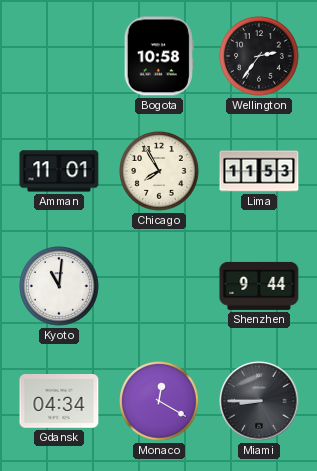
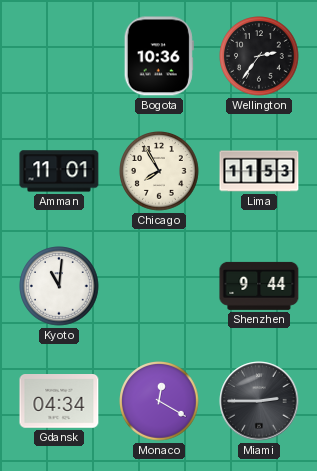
Bogota: 10:58 -> 10:36
Miami: 8:45 -> 2:45
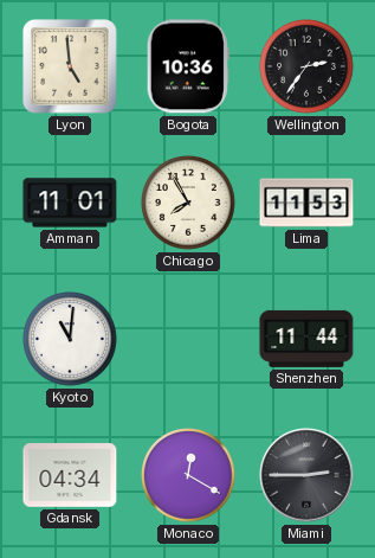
Lyon: none -> 4:59
Shenzhen: 9:44 -> 11:44
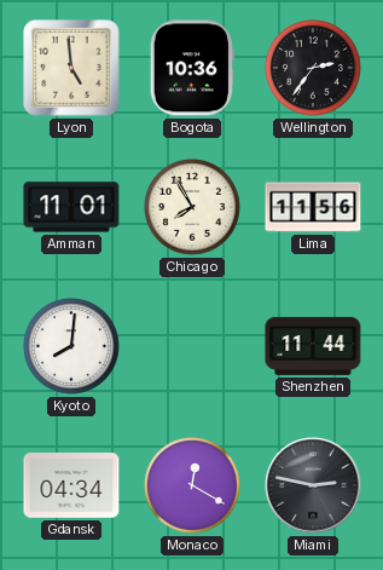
Lima: 11:53 -> 11:56
Kyoto: 11:01 -> 8:01
Miami: 2:45 -> 2:47
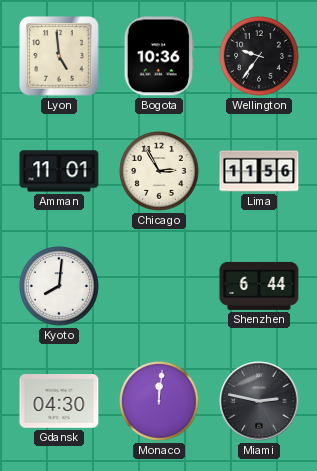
Wellington: 2:36 -> 9:36
Chicago: 7:55 -> 2:55
Shenzhen: 11:44 -> 6:44
Gdansk: 04:34 -> 04:30
Monaco: 12:20 -> 12:01
